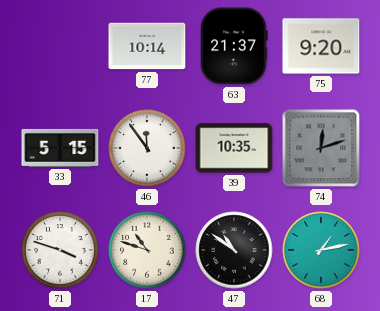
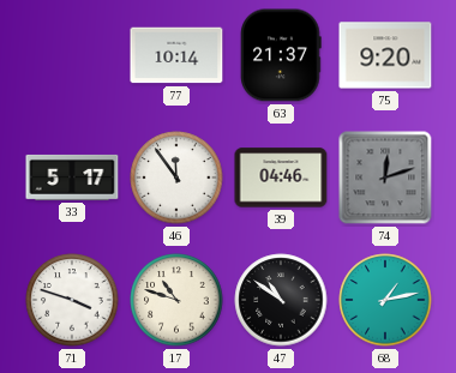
33: 5:15 -> 5:17
39: 10:35 -> 04:46
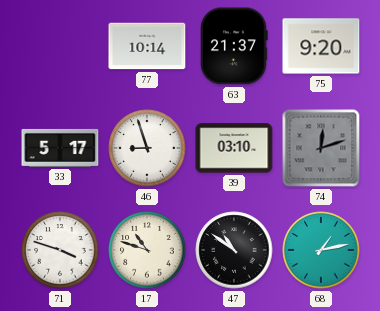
46: 11:54 -> 8:57
39: 04:46 -> 03:10
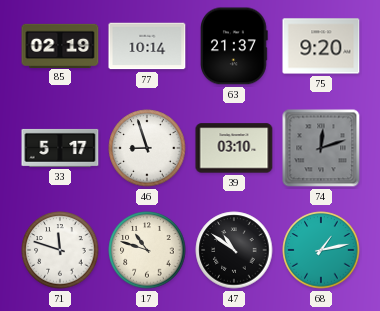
85: none -> 02:19
71: 3:48 -> 11:48
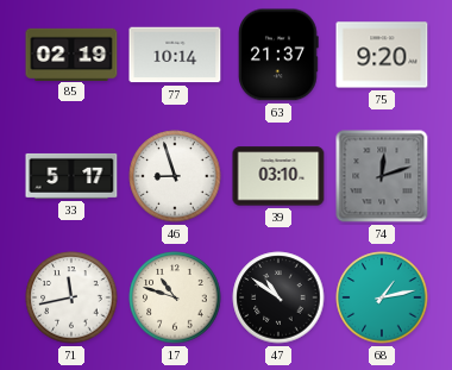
71: 11:48 -> 11:43
